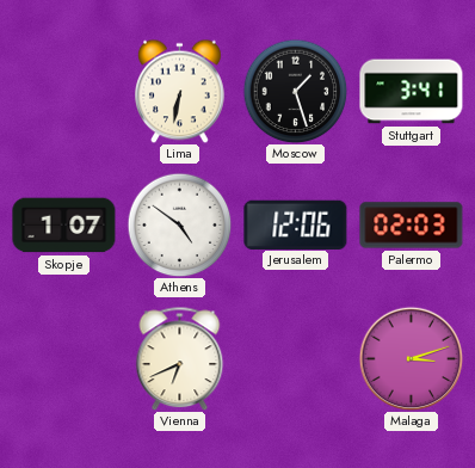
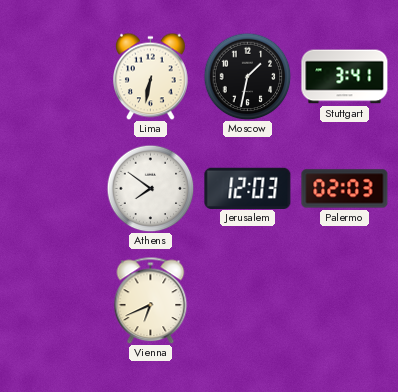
Moscow: 1:27 -> 1:32
Skopje: 1:07 -> none
Athens: 4:51 -> 7:51
Jerusalem: 12:06 -> 12:03
Malaga: 3:12 -> none
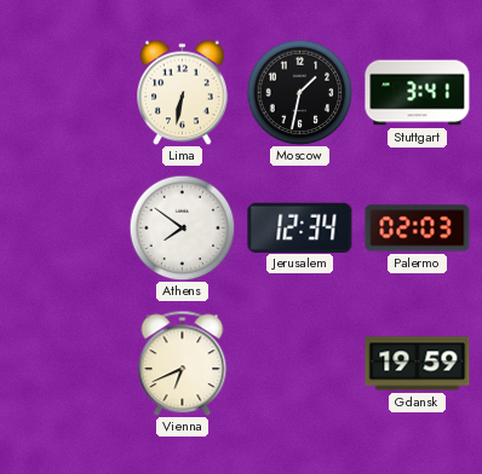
Jerusalem: 12:03 -> 12:34
Gdansk: none -> 19:59
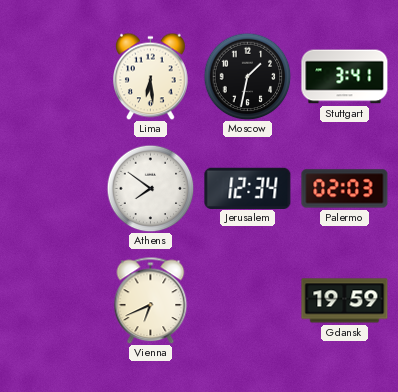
Lima: 6:32 -> 6:29
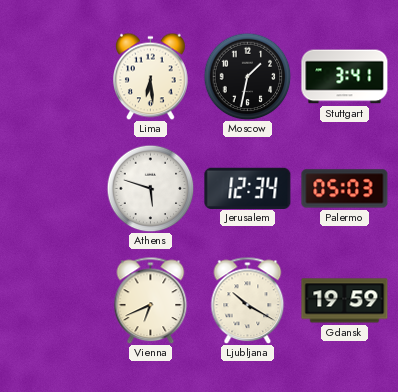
Athens: 7:51 -> 5:48
Palermo: 02:03 -> 05:03
Ljubljana: none -> 10:20
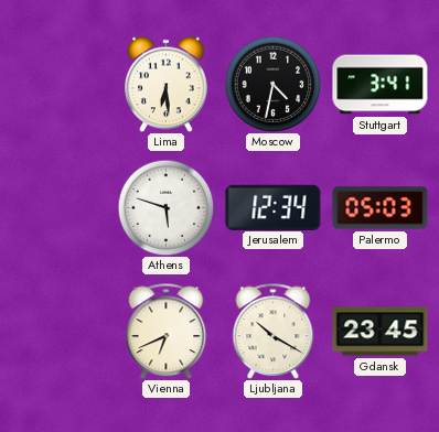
Moscow: 1:32 -> 4:32
Gdansk: 19:59 -> 23:45
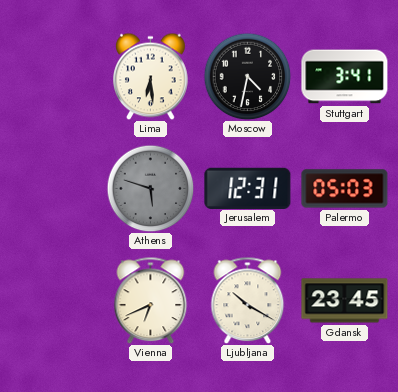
Athens dial: white -> grey
Jerusalem: 12:34 -> 12:31
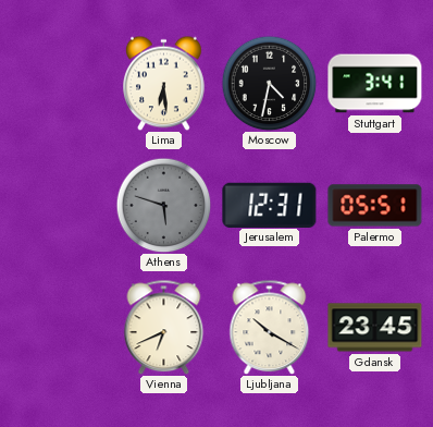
Palermo: 05:03 -> 05:51
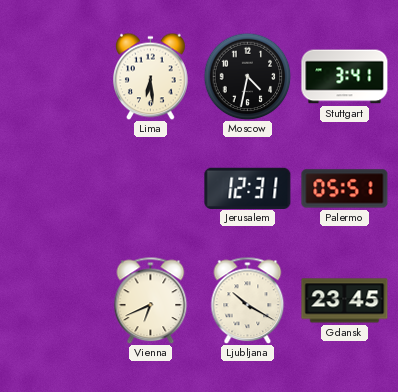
Athens: 5:48 -> none
